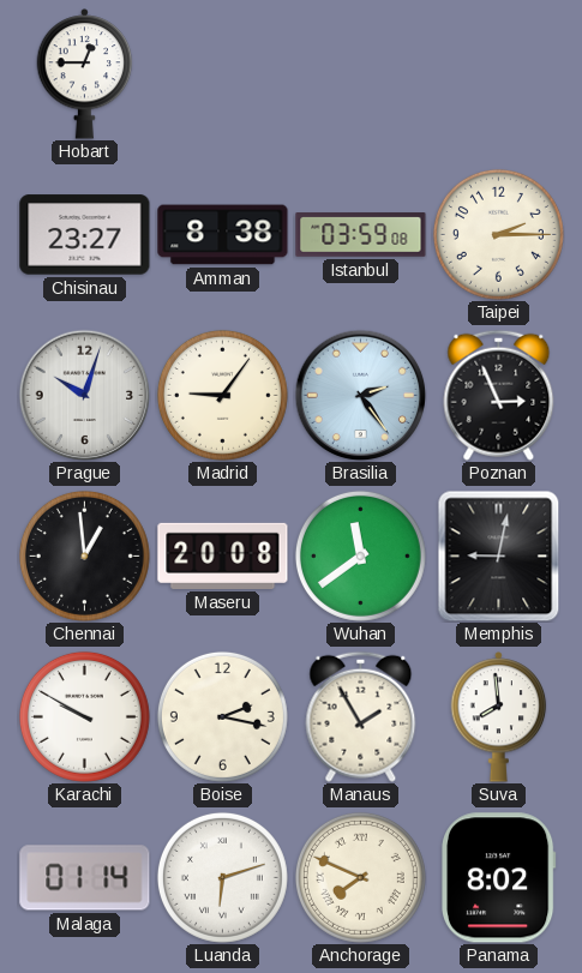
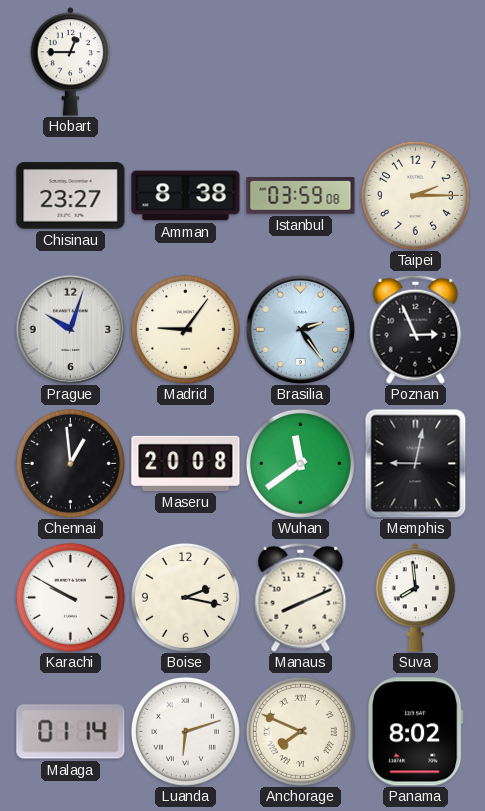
Manaus: 1:55 -> 8:11
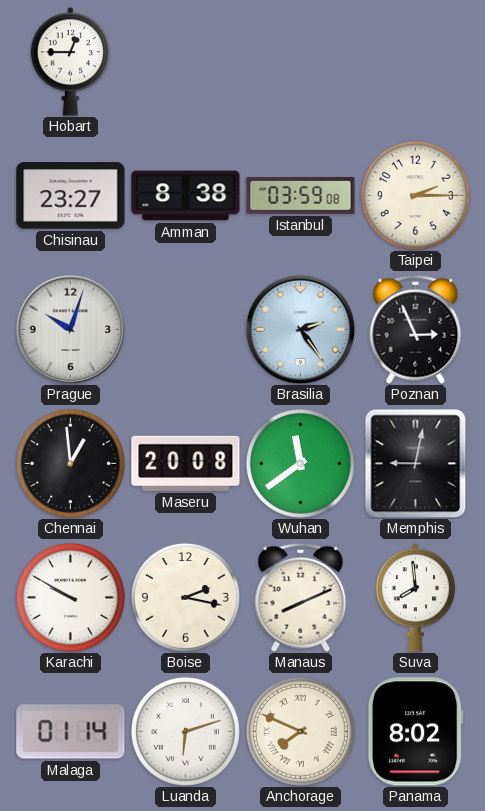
Madrid: 9:06 -> none
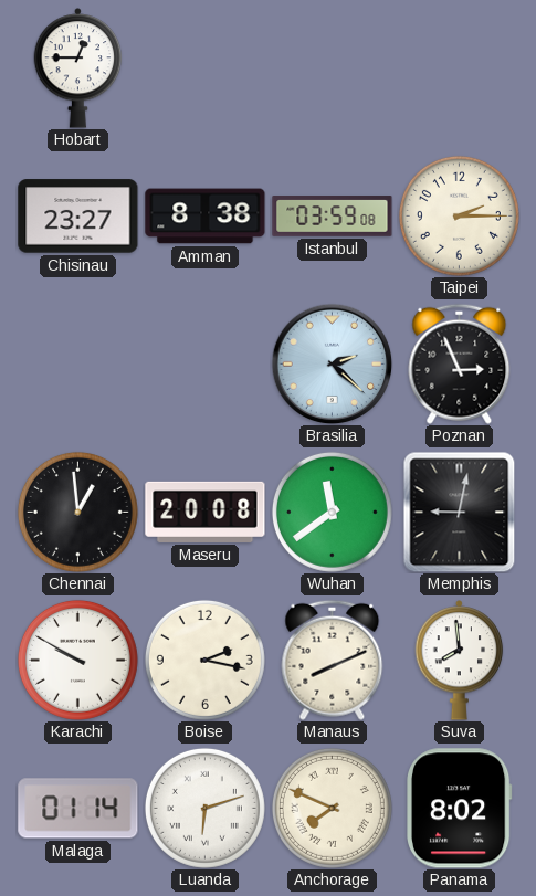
Prague: 10:03 -> none
Brasilia: 2:24 -> 2:22
